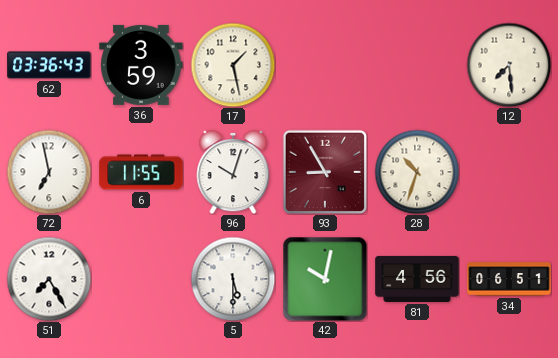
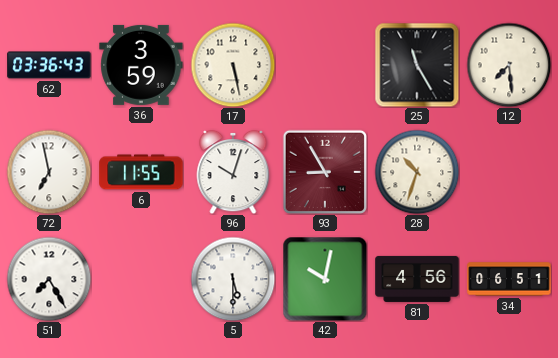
17: 1:28 -> 5:28
25: none -> 11:25
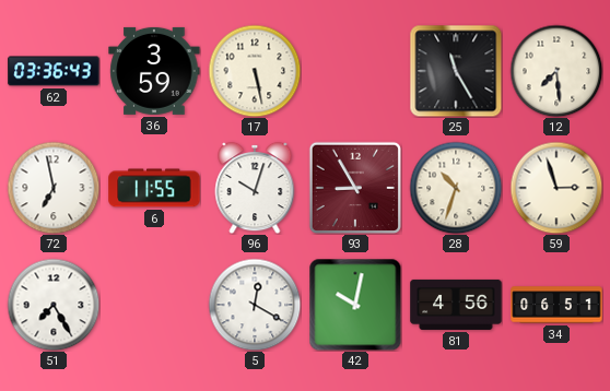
59: none -> 2:57
5: 5:30 -> 12:20
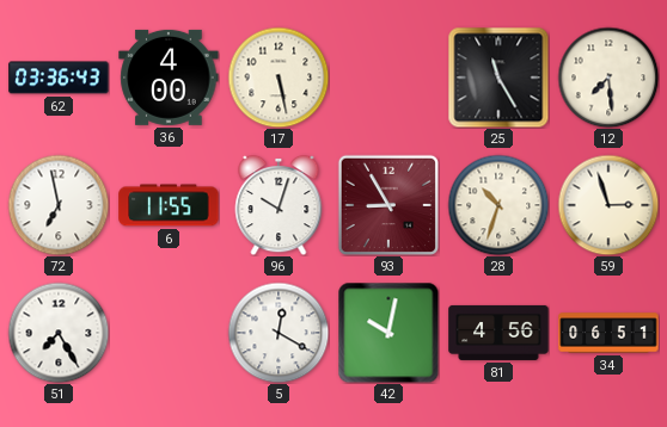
36: 3:59 -> 4:00
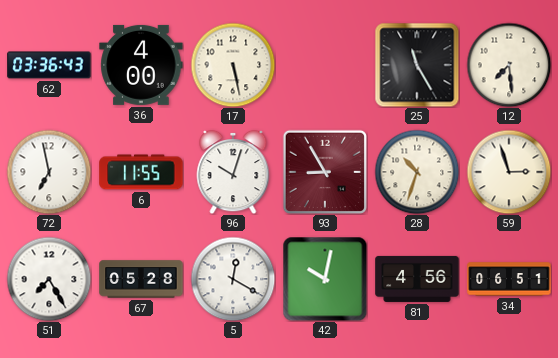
67: none -> 05:28
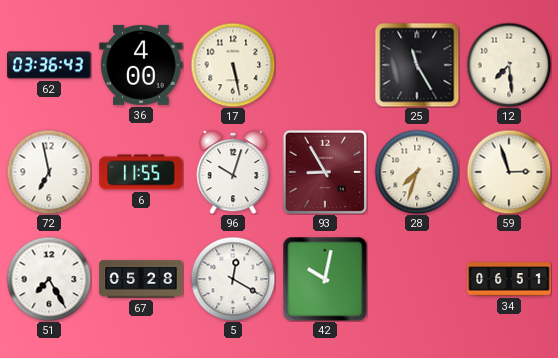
28: 10:33 -> 7:33
81: 4:56 -> none
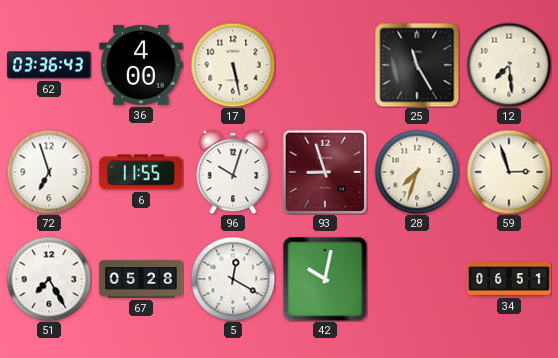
72: 6:58 -> 6:57
93: 8:55 -> 8:57
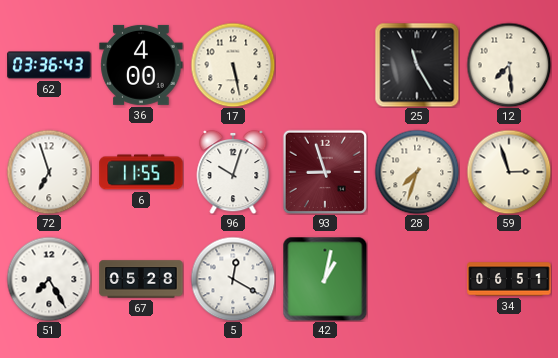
42: 10:02 -> 1:02
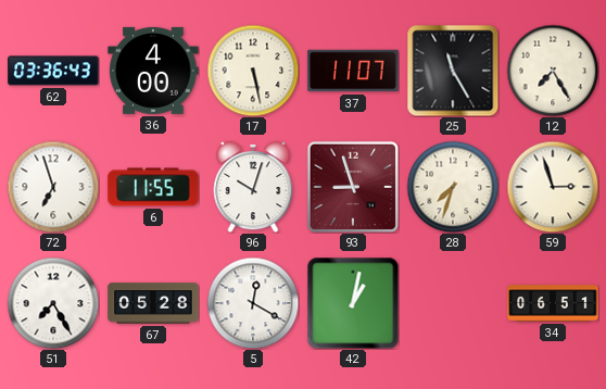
37: none -> 11:07
12: 7:29 -> 7:25
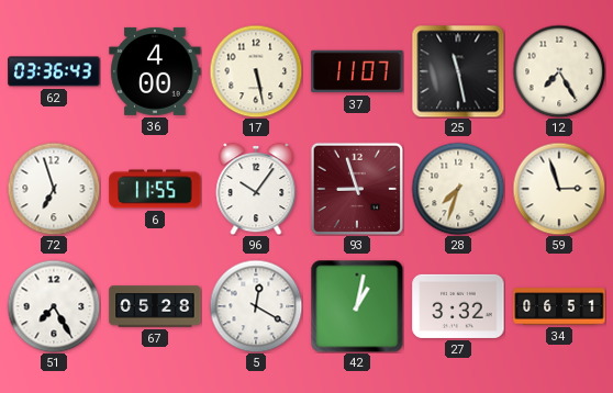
25: 11:25 -> 11:28
96: 10:03 -> 10:06
27: none -> 3:32
